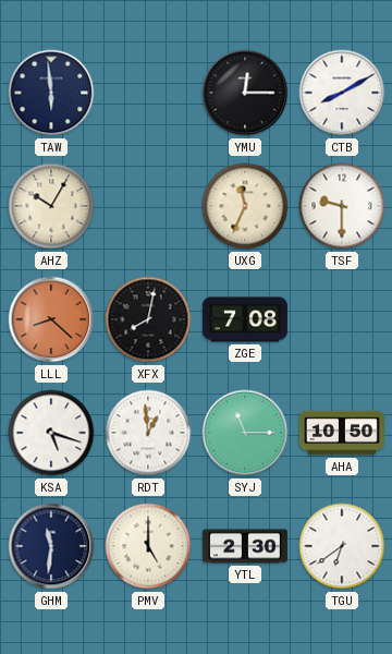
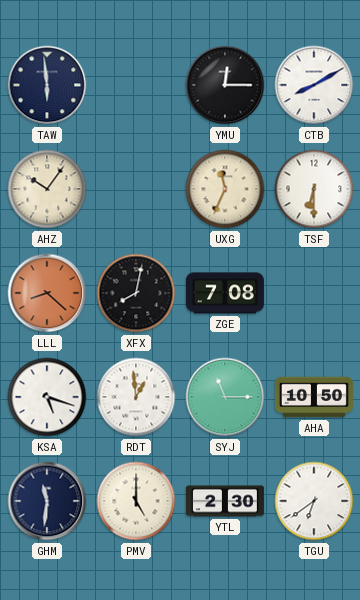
AHZ: 10:05 -> 10:06
TSF: 9:30 -> 6:30
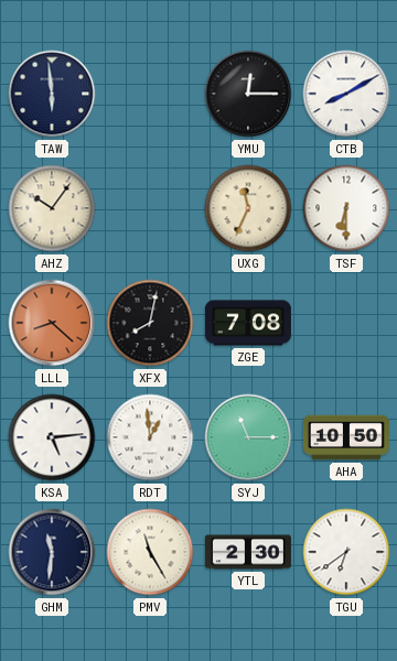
KSA: 5:18 -> 5:14
PMV: 5:00 -> 11:25
